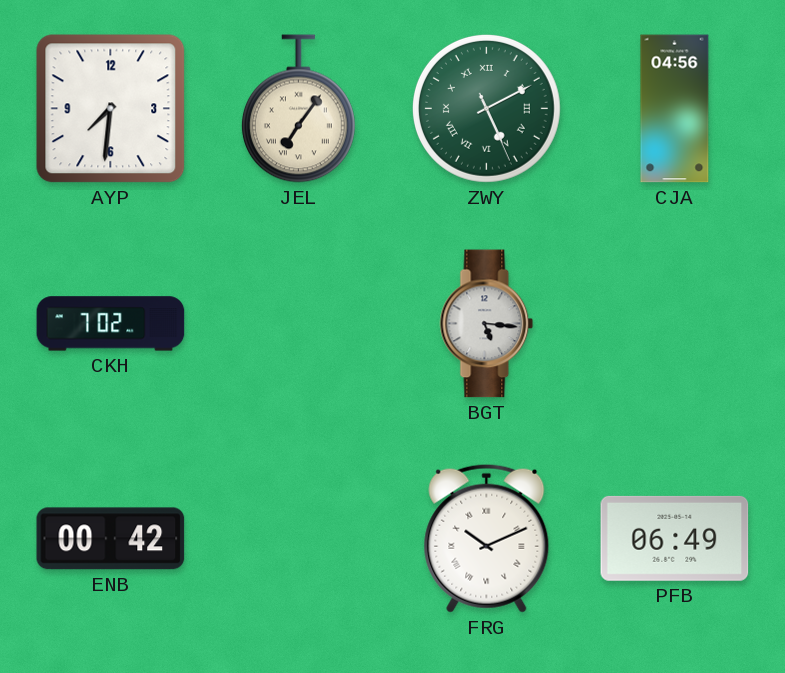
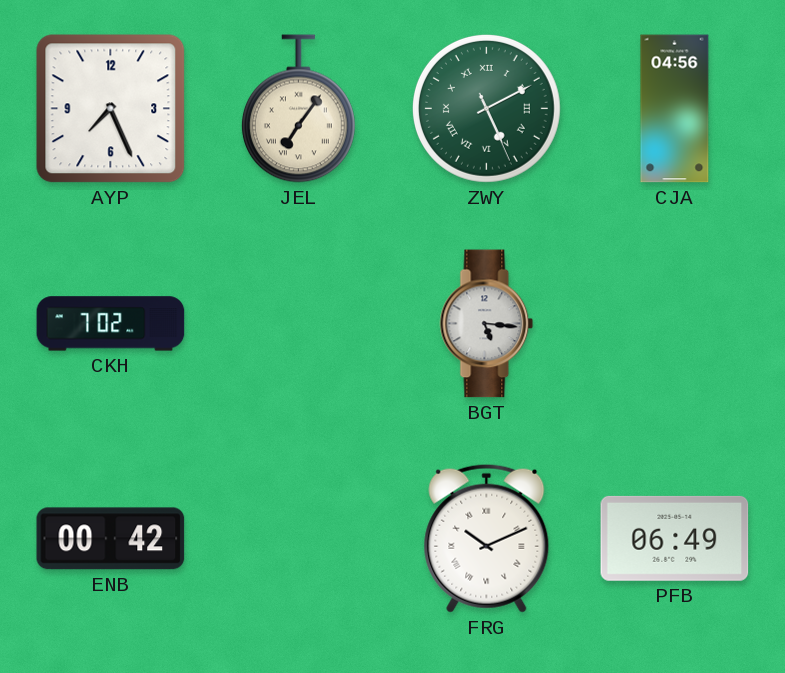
AYP: 7:31 -> 7:26
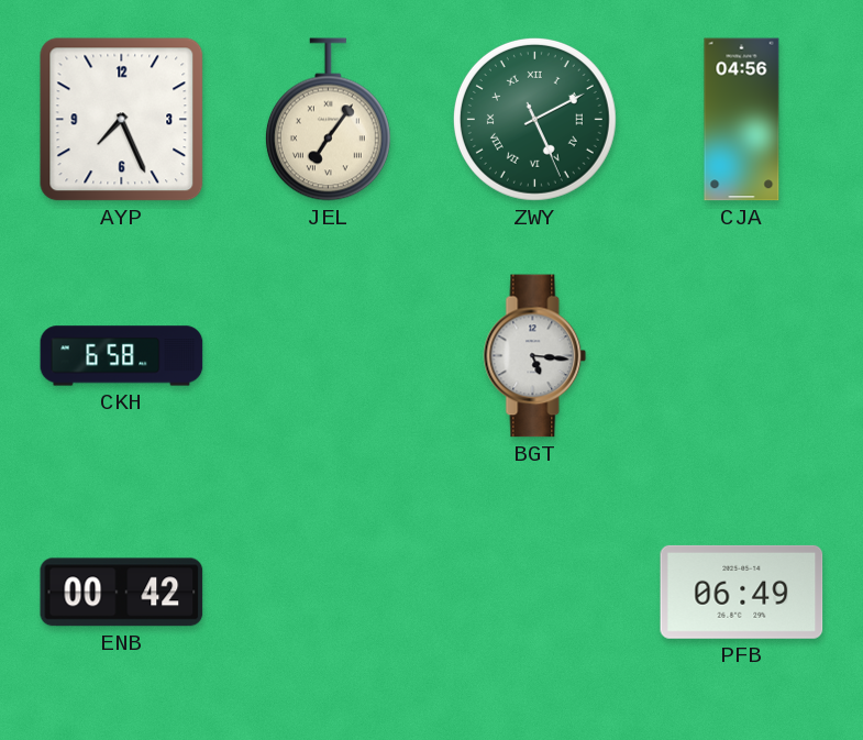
CKH: 7:02 -> 6:58
FRG: 10:11 -> none
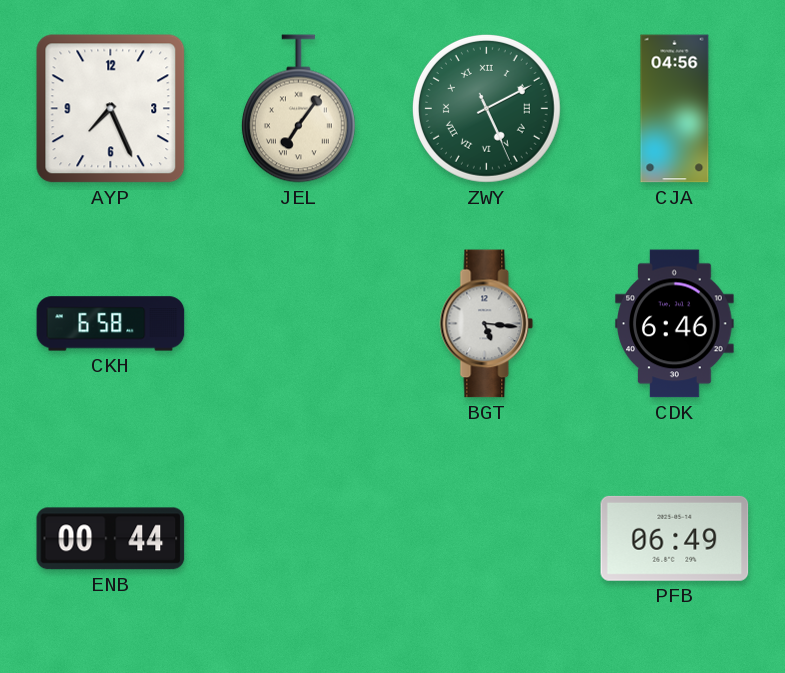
CDK: none -> 6:46
ENB: 00:42 -> 00:44
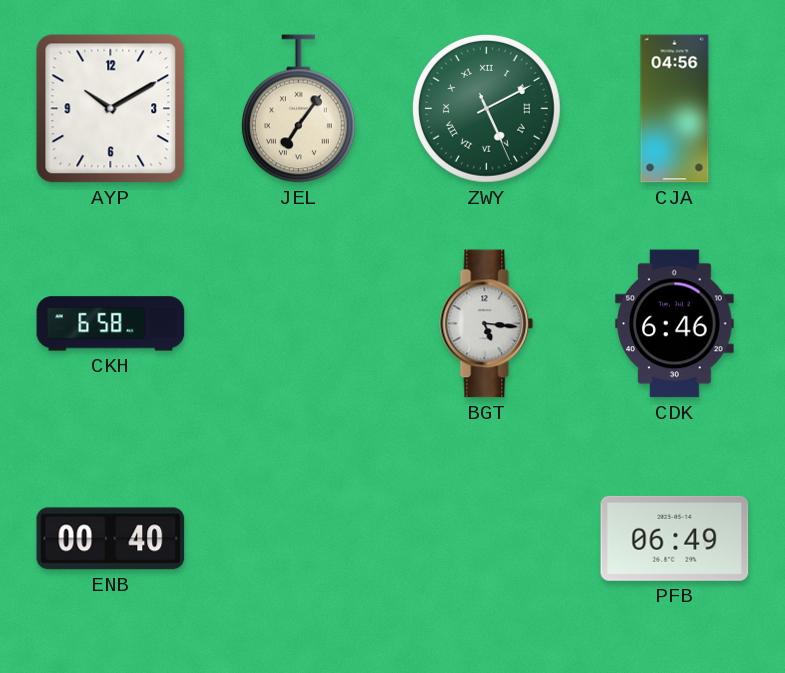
AYP: 7:26 -> 10:10
ENB: 00:44 -> 00:40
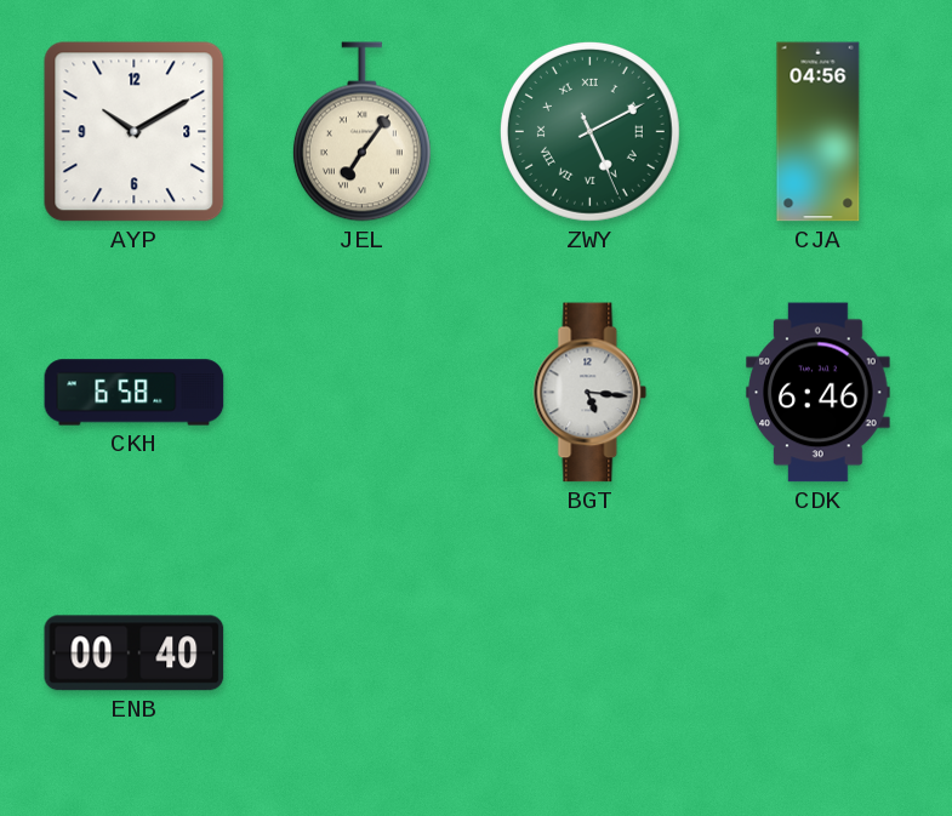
PFB: 06:49 -> none
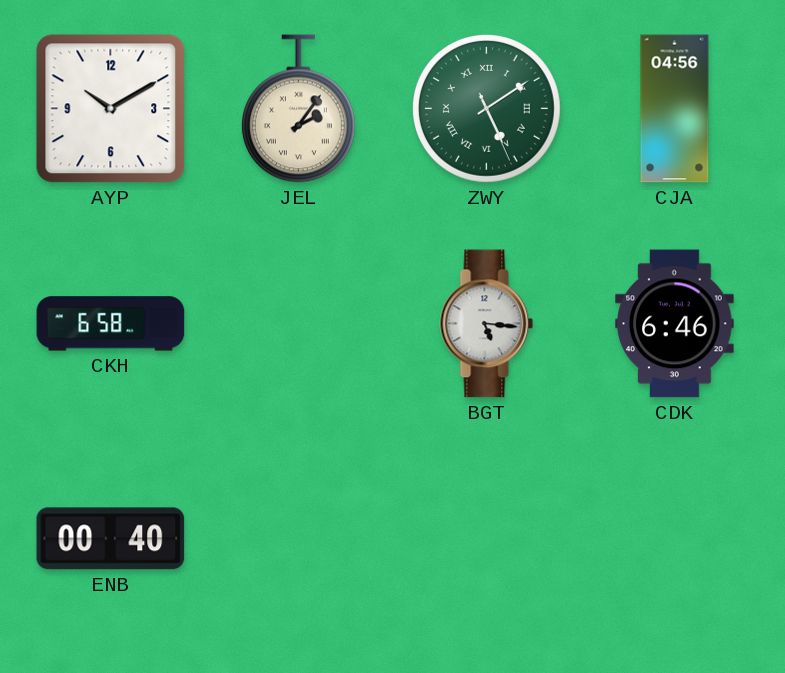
JEL: 7:06 -> 2:06
ZWY: 5:10 -> 5:09
